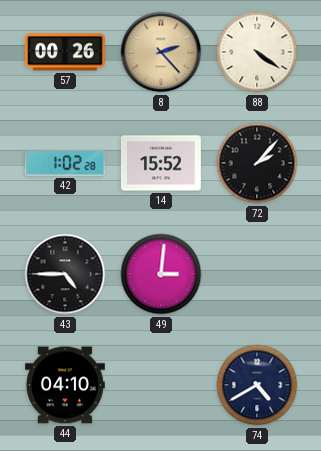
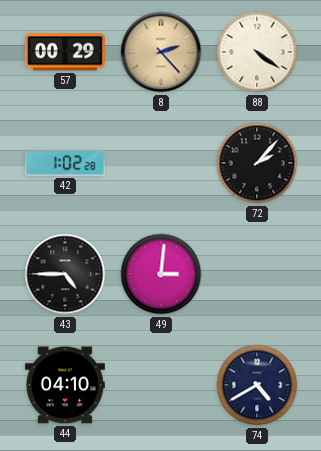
57: 00:26 -> 00:29
14: 15:52 -> none
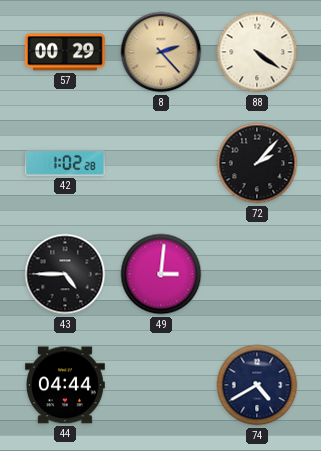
44: 04:10 -> 04:44
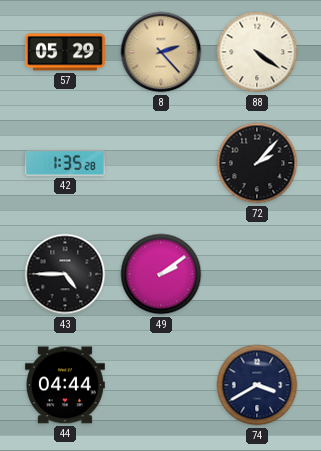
57: 00:29 -> 05:29
42: 1:02 -> 1:35
49: 3:01 -> 2:09
74: 4:40 -> 3:40
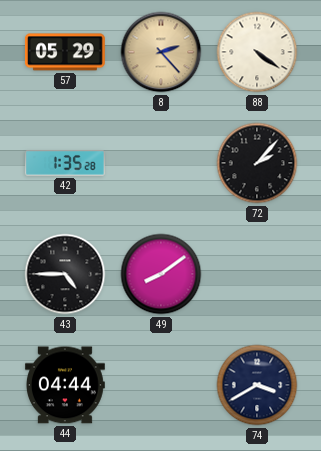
49: 2:09 -> 8:09
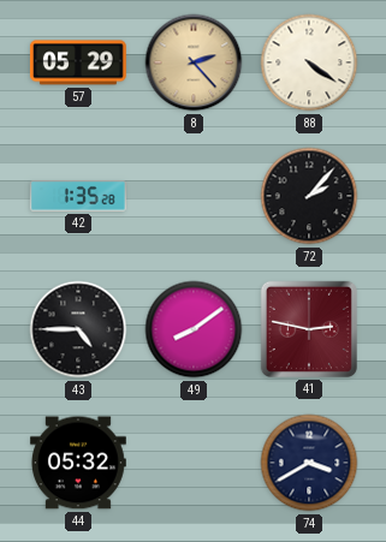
41: none -> 2:47
44: 04:44 -> 05:32
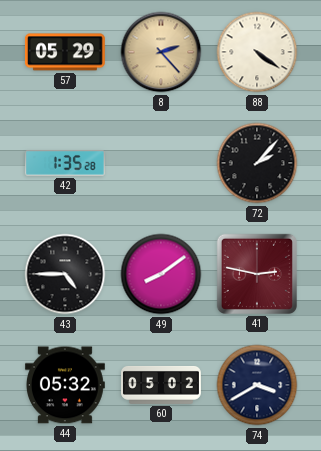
60: none -> 05:02
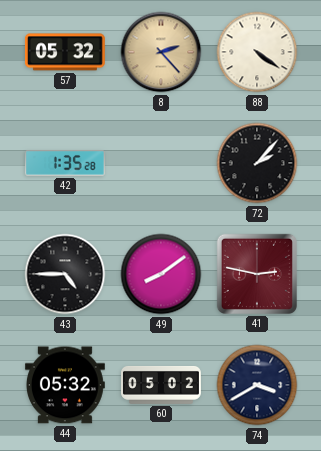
57: 05:29 -> 05:32
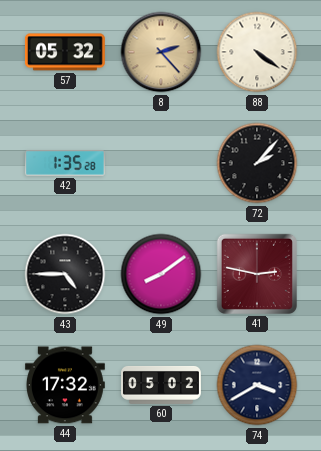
44: 05:32 -> 17:32
